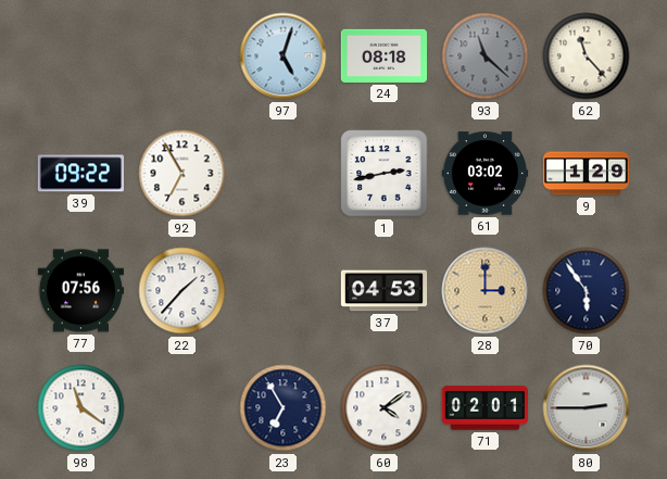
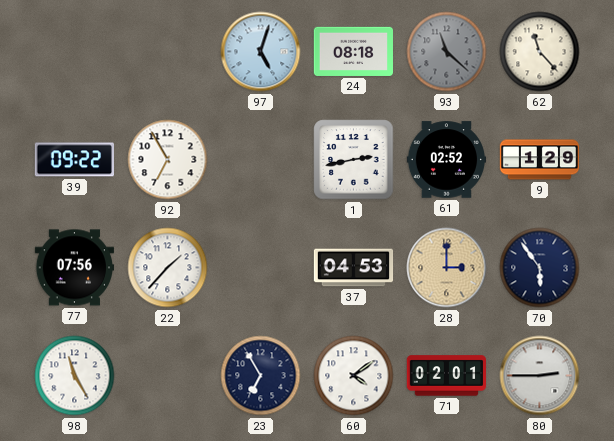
61: 03:02 -> 02:52
98: 11:21 -> 11:25
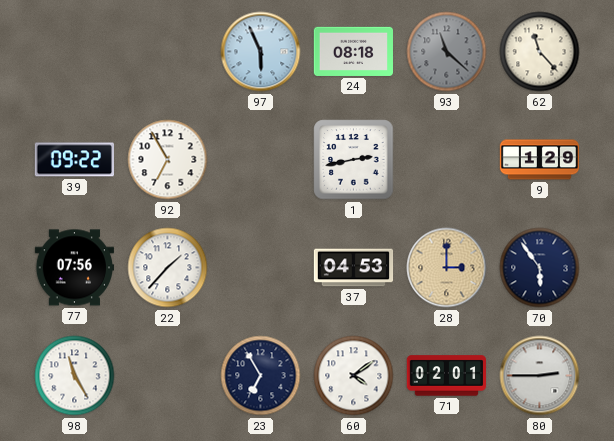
97: 5:03 -> 5:56
61: 02:52 -> none
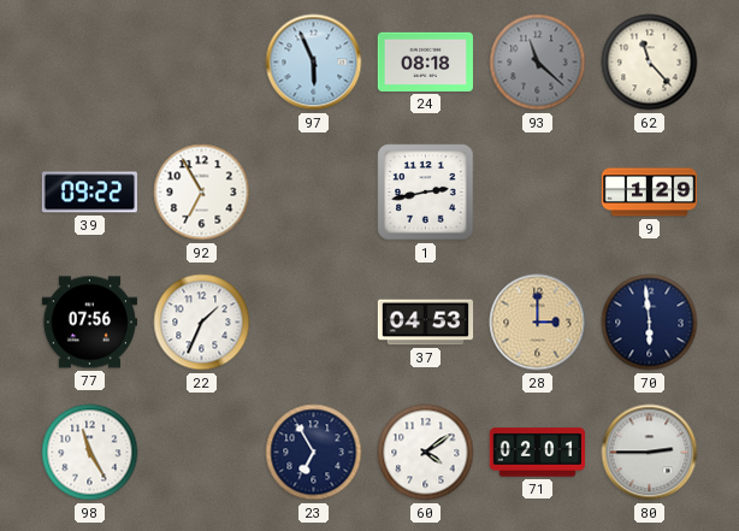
22: 1:37 -> 1:34
70: 5:54 -> 5:59
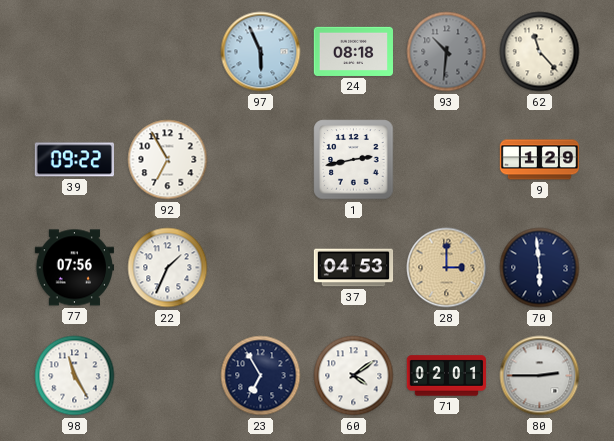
93: 11:22 -> 10:31
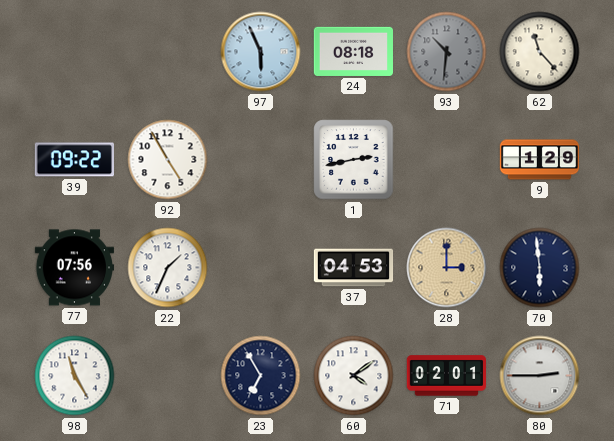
92: 6:55 -> 4:55
